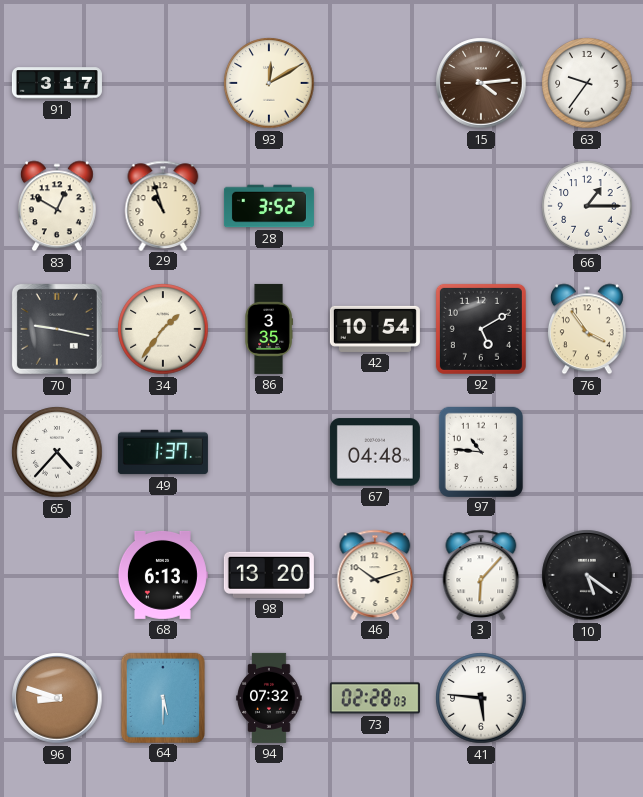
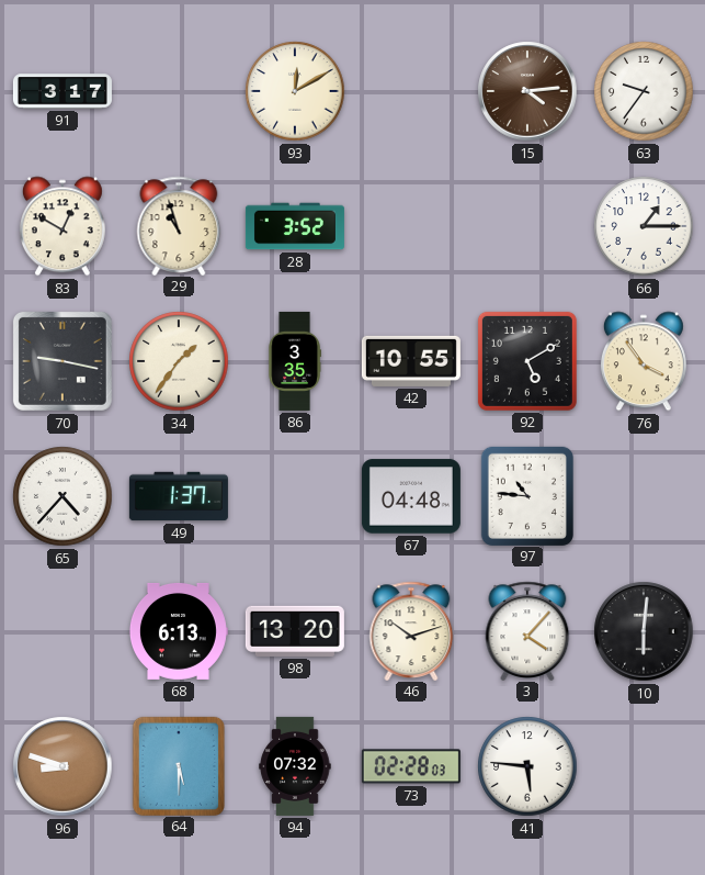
42: 10:54 -> 10:55
3: 6:07 -> 4:07
10: 5:21 -> 6:01
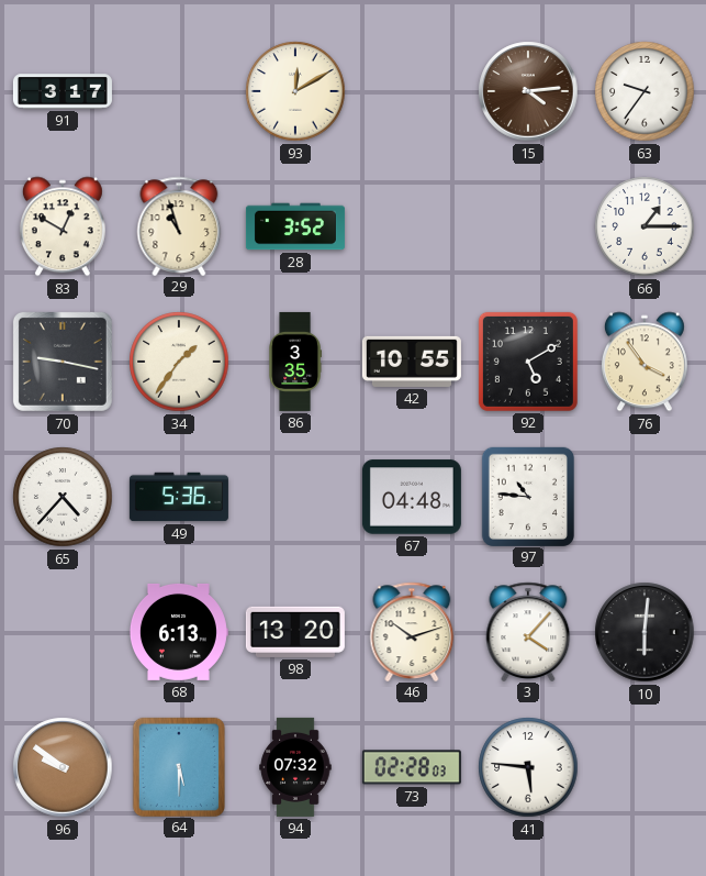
49: 1:37 -> 5:36
96: 8:48 -> 9:51
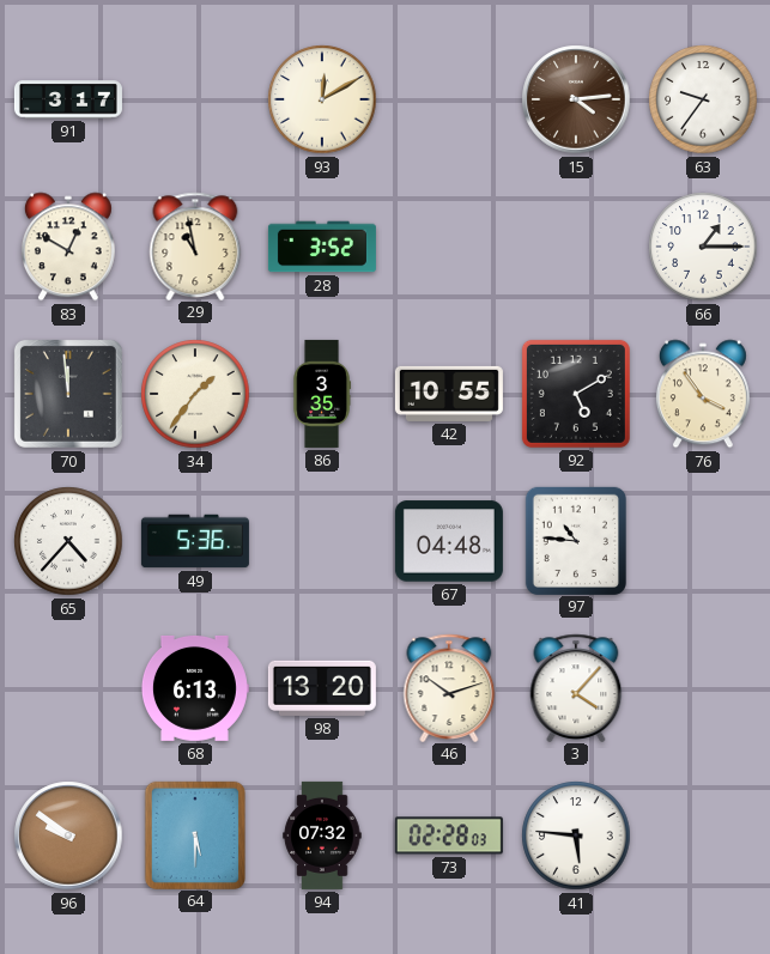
29: 10:57 -> 10:58
70: 9:17 -> 11:59
10: 6:01 -> none
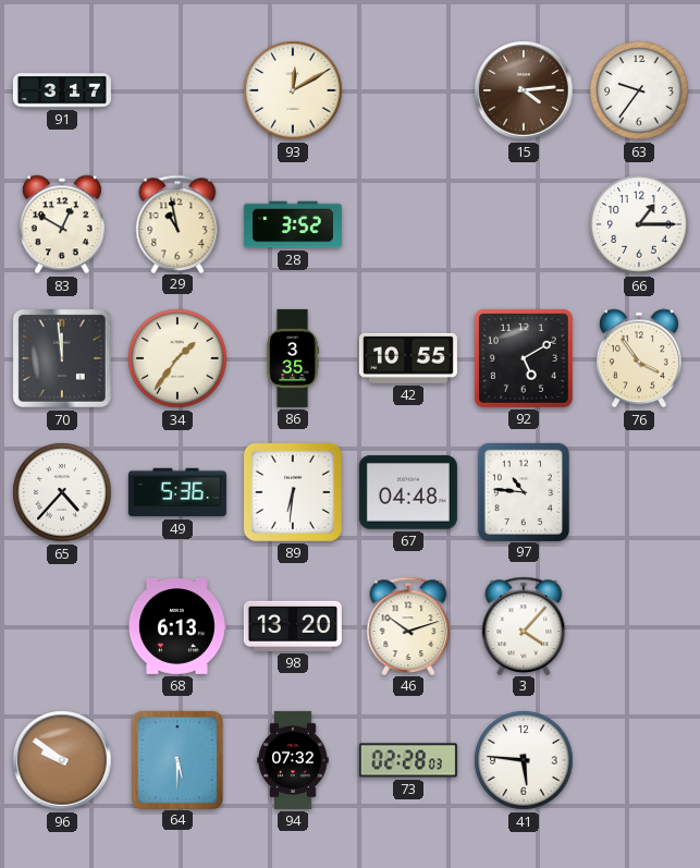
89: none -> 6:31
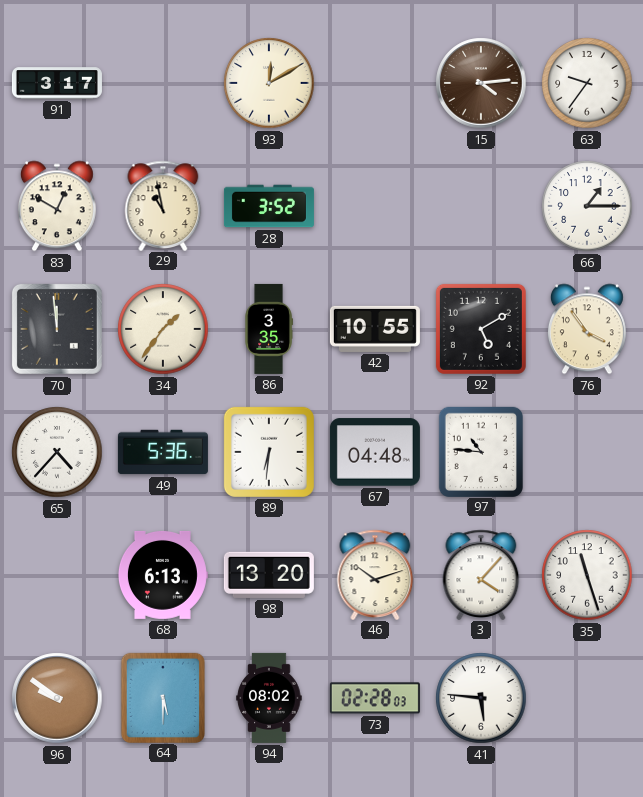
35: none -> 11:27
94: 07:32 -> 08:02
